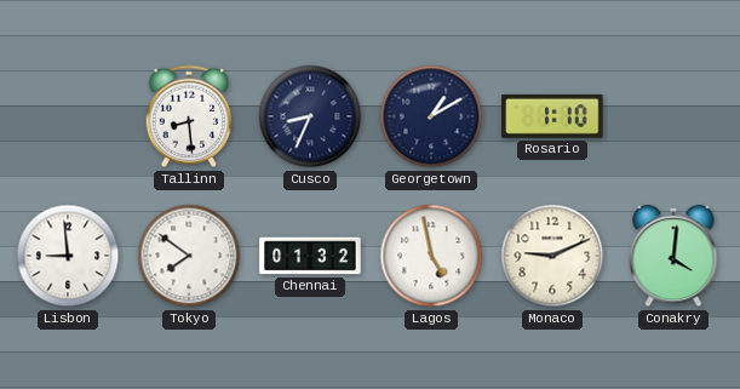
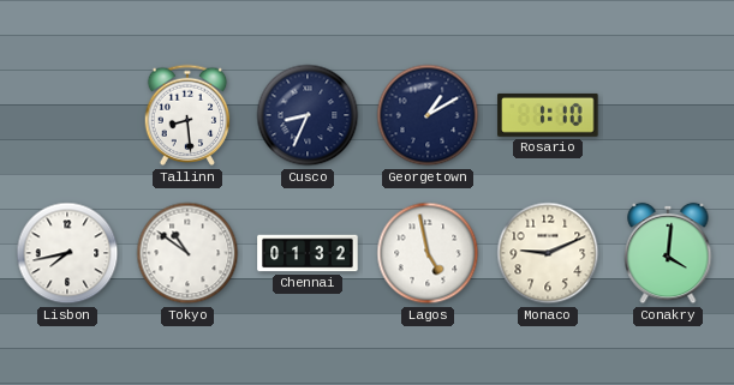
Lisbon: 8:59 -> 7:43
Tokyo: 7:51 -> 10:51
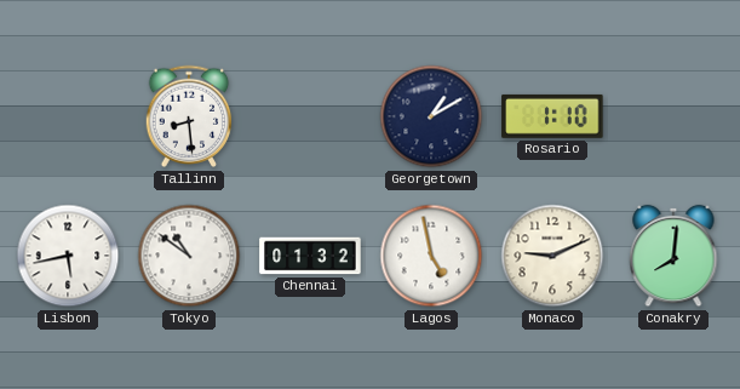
Cusco: 8:34 -> none
Lisbon: 7:43 -> 5:43
Conakry: 4:01 -> 8:01
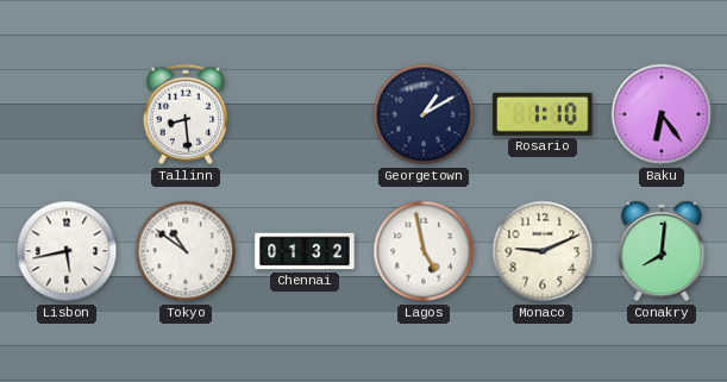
Baku: none -> 6:24
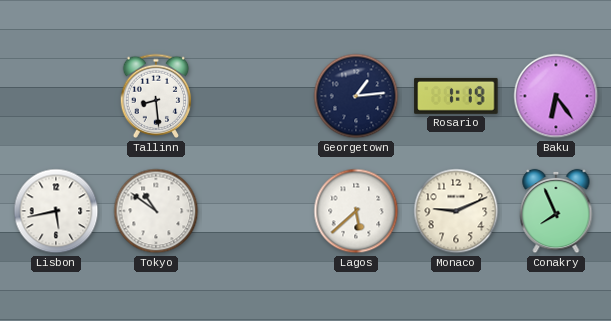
Georgetown: 1:10 -> 1:14
Rosario: 1:10 -> 1:19
Chennai: 01:32 -> none
Lagos: 4:58 -> 5:38
Conakry: 8:01 -> 7:56
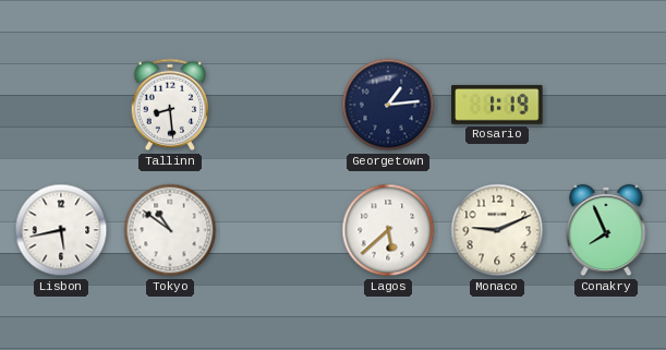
Baku: 6:24 -> none
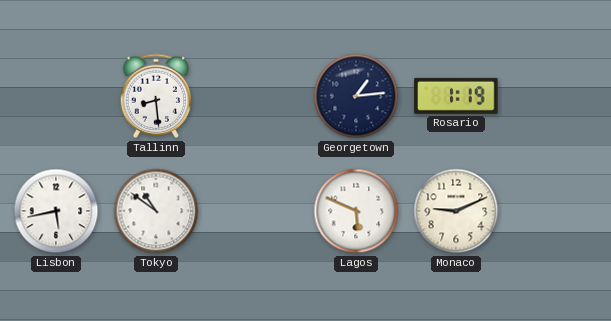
Lagos: 5:38 -> 5:49
Conakry: 7:56 -> none
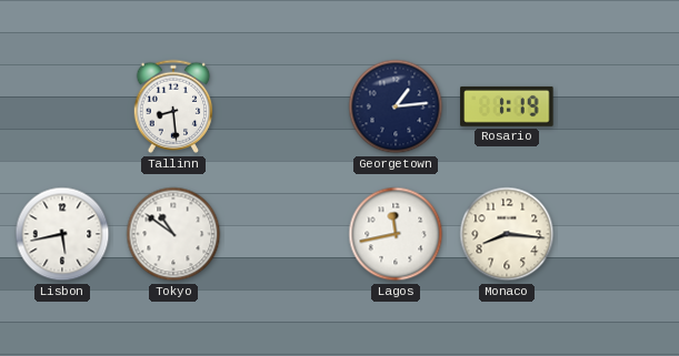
Lagos: 5:49 -> 11:43
Monaco: 9:11 -> 8:16
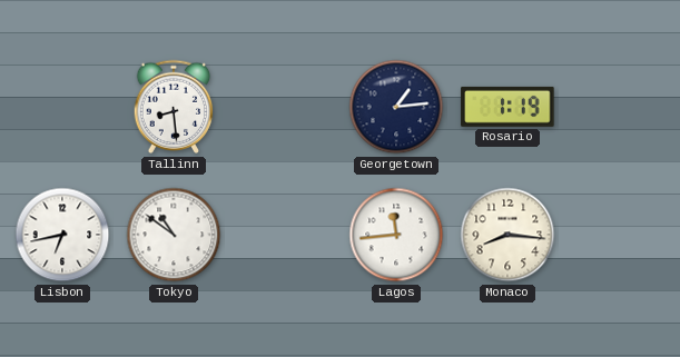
Lisbon: 5:43 -> 6:43
Lagos: 11:43 -> 11:44
